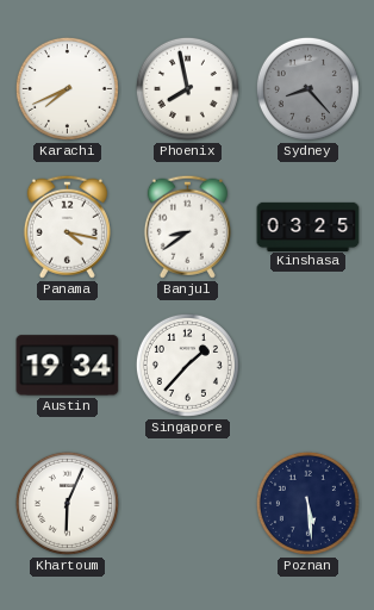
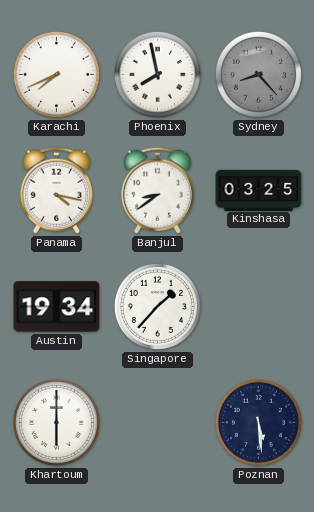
Khartoum: 6:04 -> 6:00
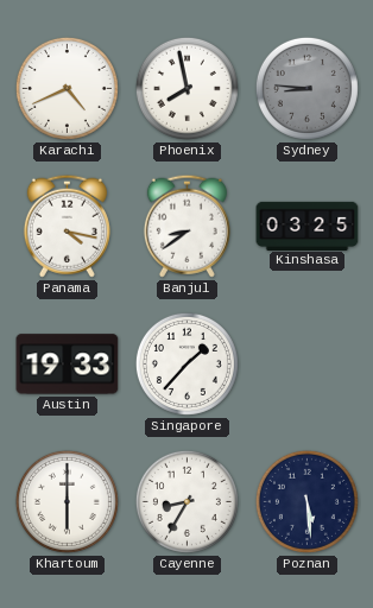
Karachi: 7:41 -> 4:41
Sydney: 8:23 -> 8:46
Austin: 19:34 -> 19:33
Cayenne: none -> 8:35
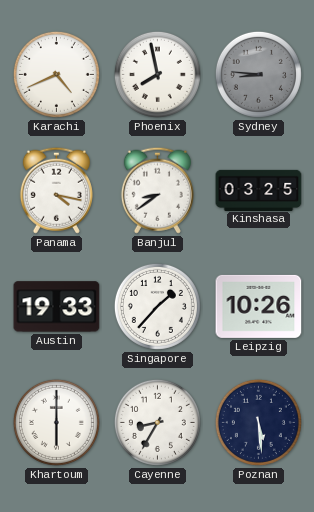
Leipzig: none -> 10:26
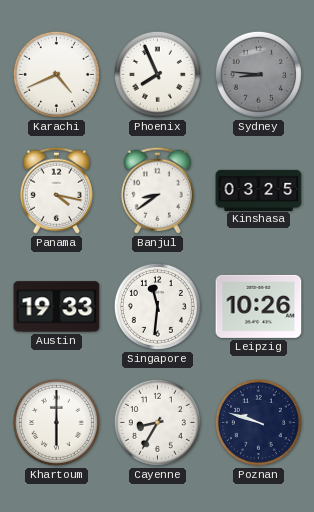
Phoenix: 7:58 -> 7:56
Singapore: 1:37 -> 11:31
Poznan: 5:29 -> 9:48
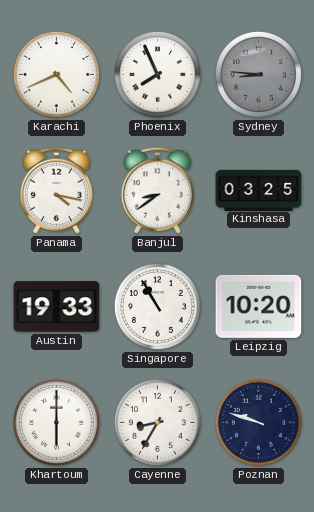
Singapore: 11:31 -> 10:55
Leipzig: 10:26 -> 10:20
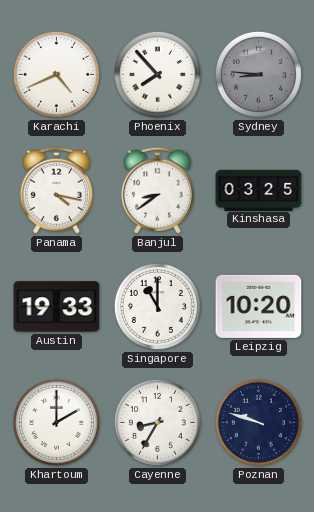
Phoenix: 7:56 -> 7:53
Singapore: 10:55 -> 11:00
Khartoum: 6:00 -> 2:00
